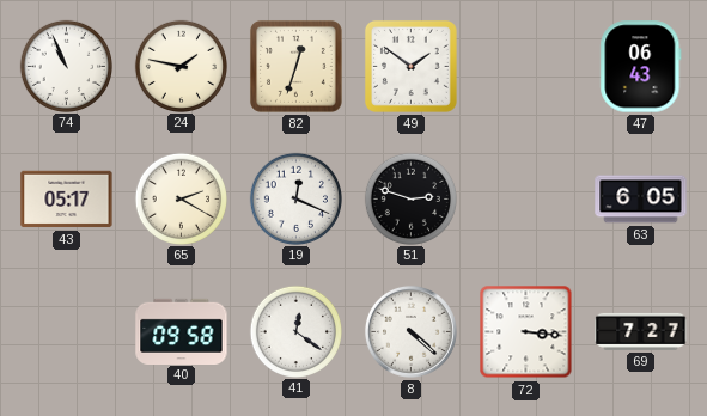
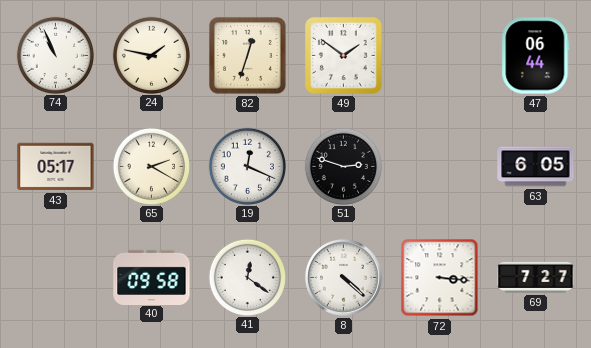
47: 06:43 -> 06:44
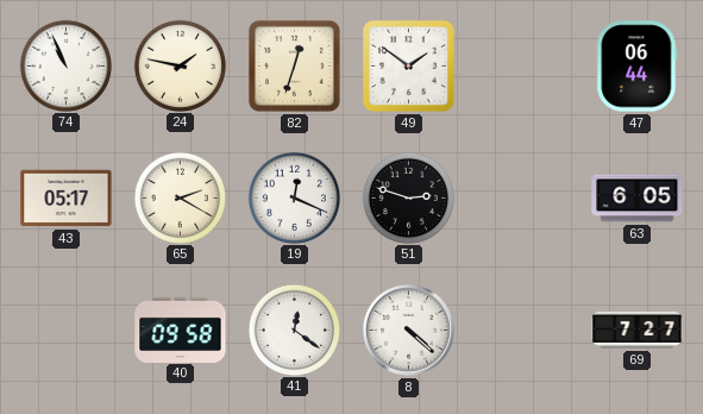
72: 3:16 -> none
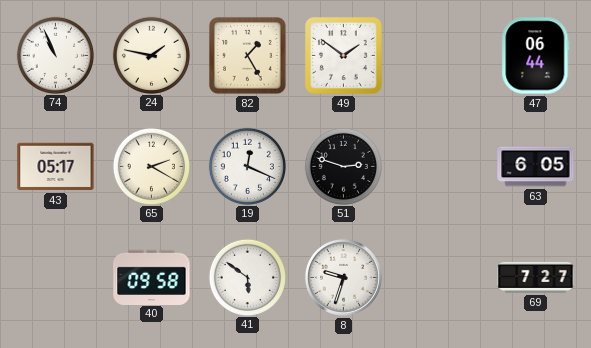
82: 12:33 -> 1:25
41: 12:21 -> 5:51
8: 4:22 -> 9:33
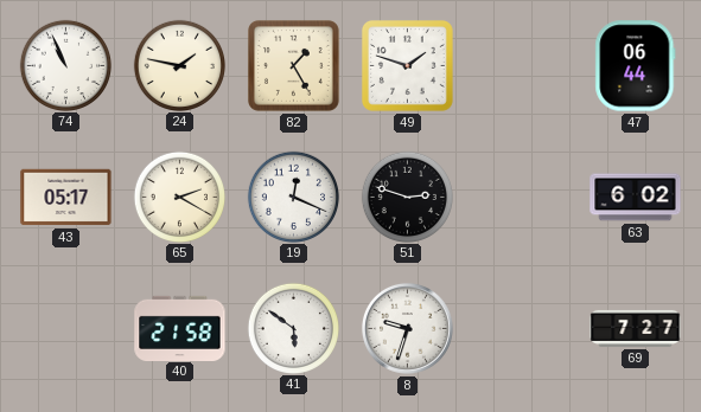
49: 1:51 -> 1:48
63: 6:05 -> 6:02
40: 09:58 -> 21:58
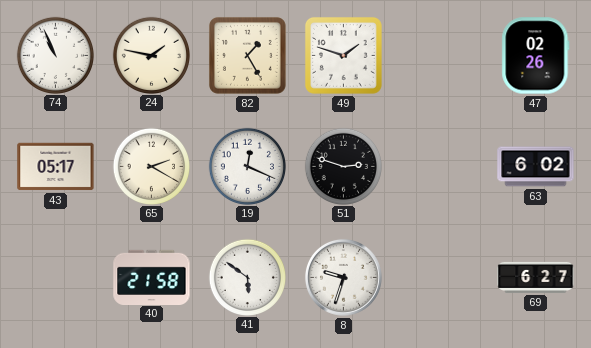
47: 06:44 -> 02:26
69: 7:27 -> 6:27
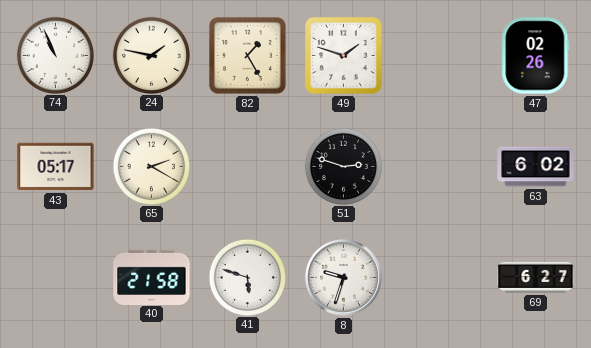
19: 12:19 -> none
41: 5:51 -> 5:48
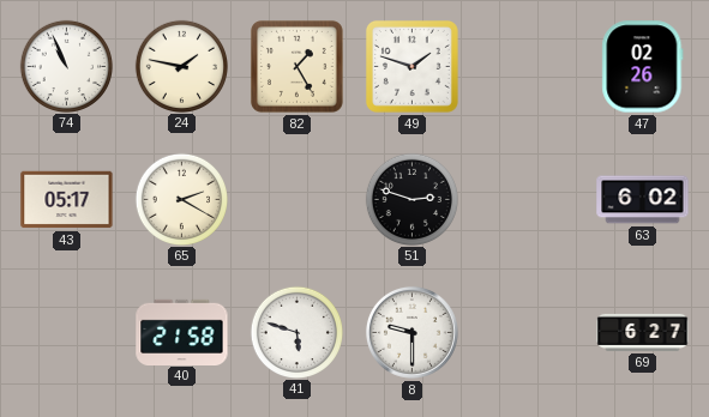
8: 9:33 -> 9:30
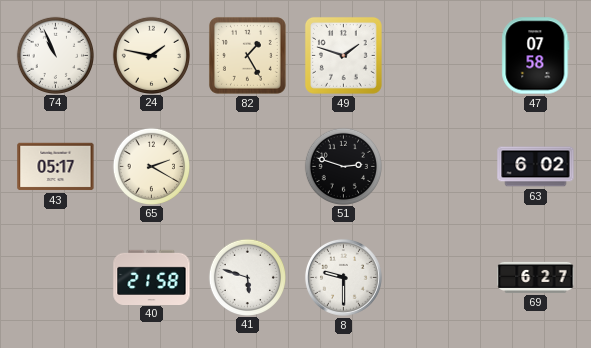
47: 02:26 -> 07:58
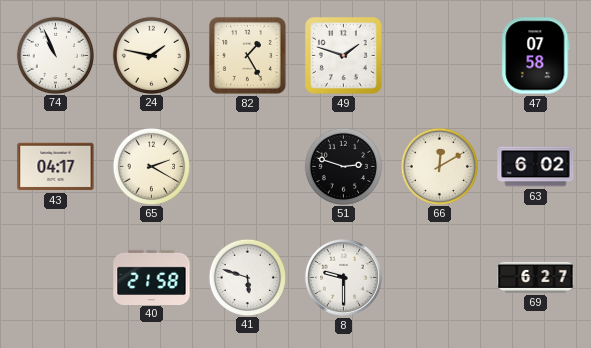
43: 05:17 -> 04:17
66: none -> 12:10
